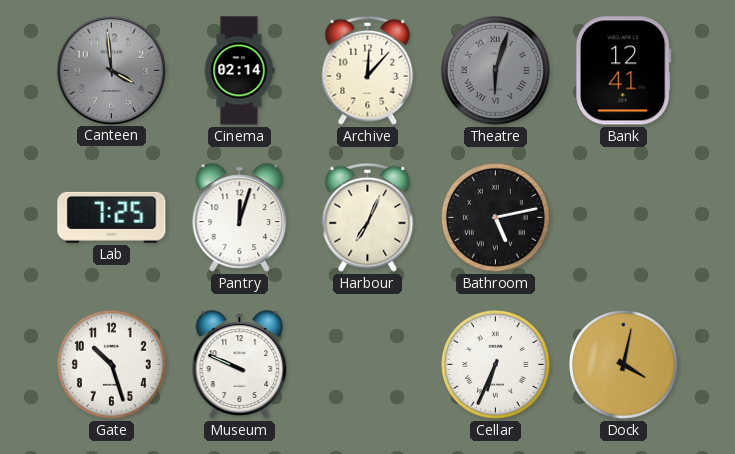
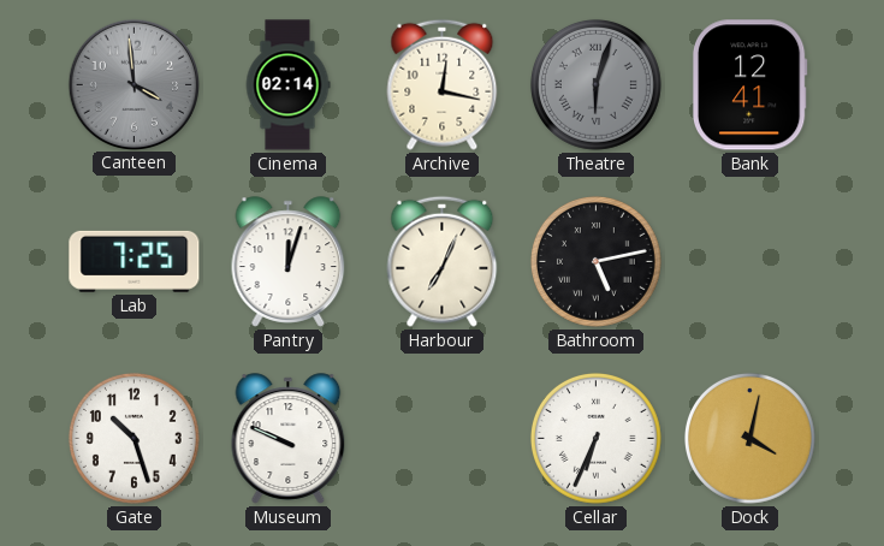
Archive: 12:07 -> 12:17
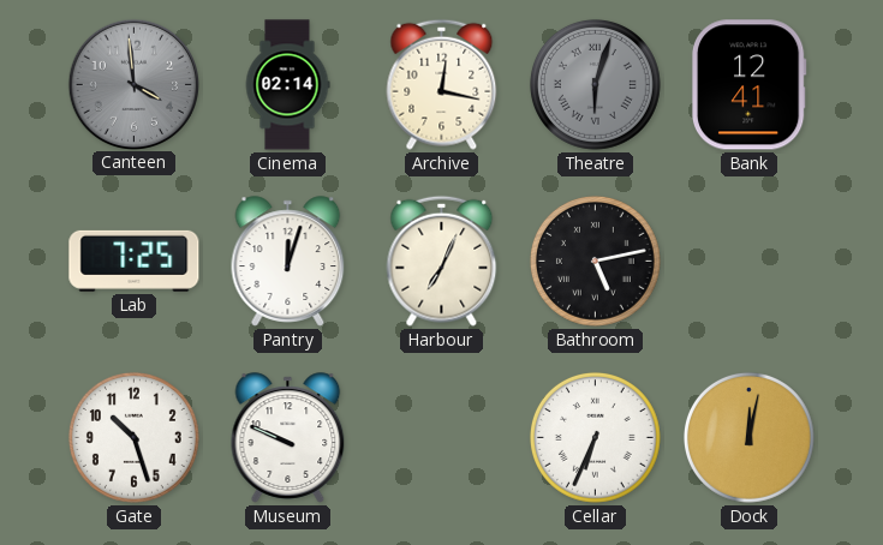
Dock: 4:02 -> 12:02
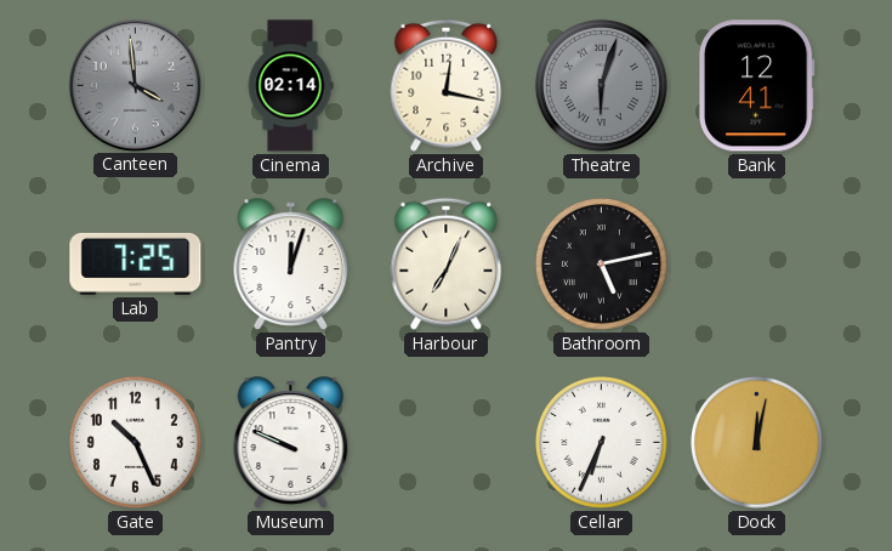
Gate: 10:27 -> 10:26
